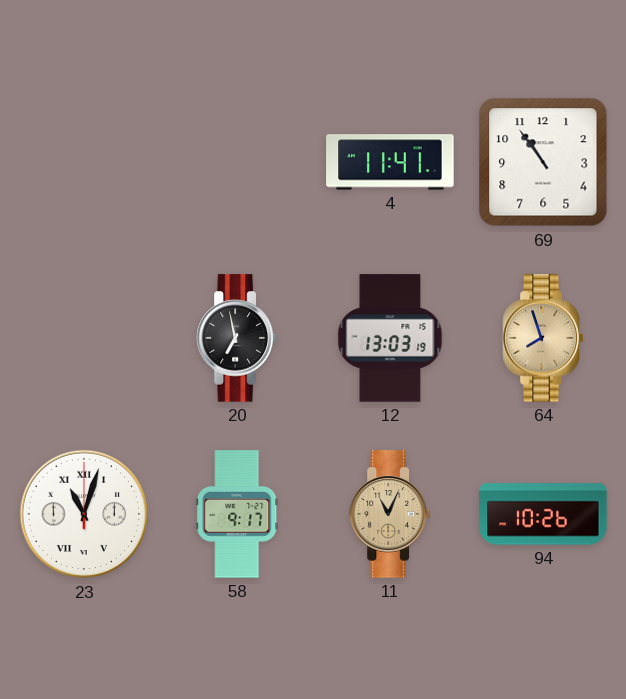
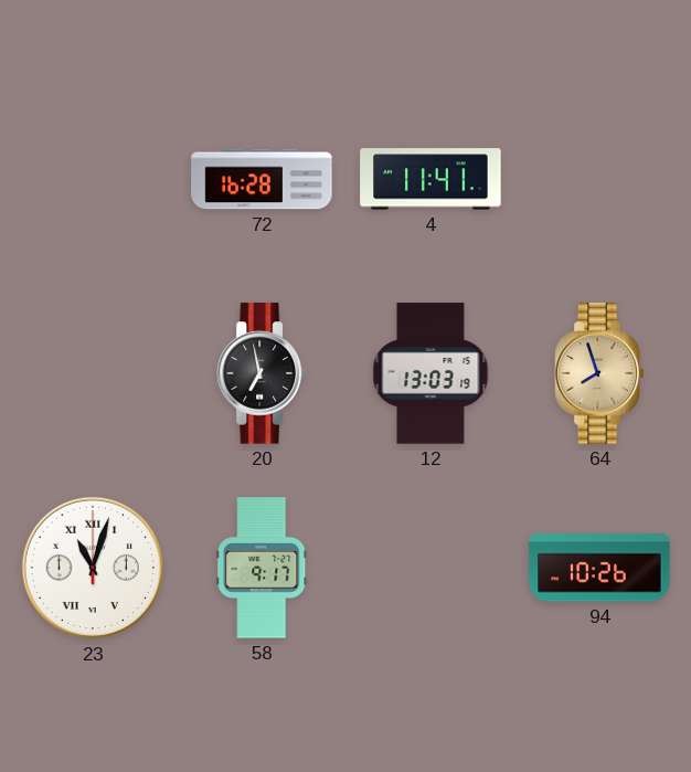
72: none -> 16:28
69: 10:54 -> none
11: 11:04 -> none
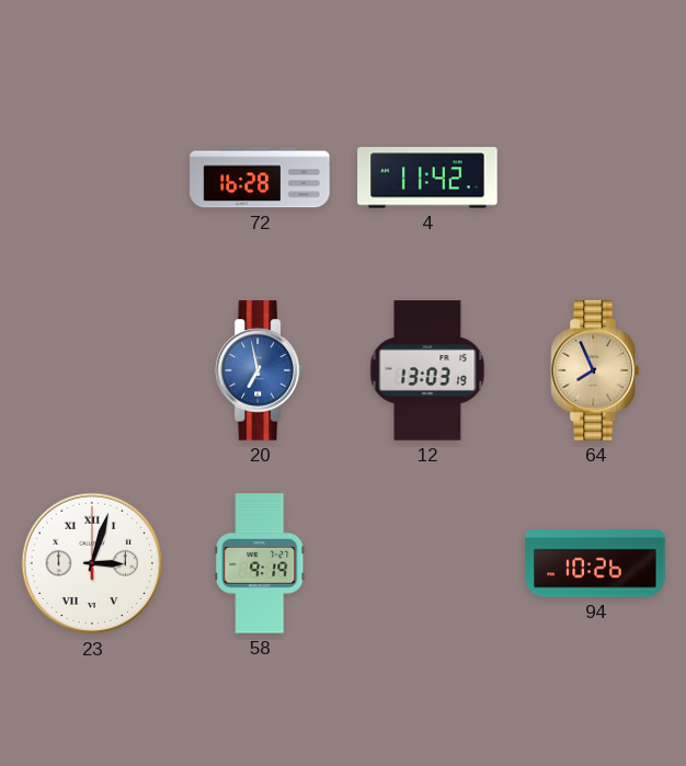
4: 11:41 -> 11:42
20 dial: black -> blue
64: 7:57 -> 7:56
23: 11:03 -> 3:03
58: 9:17 -> 9:19
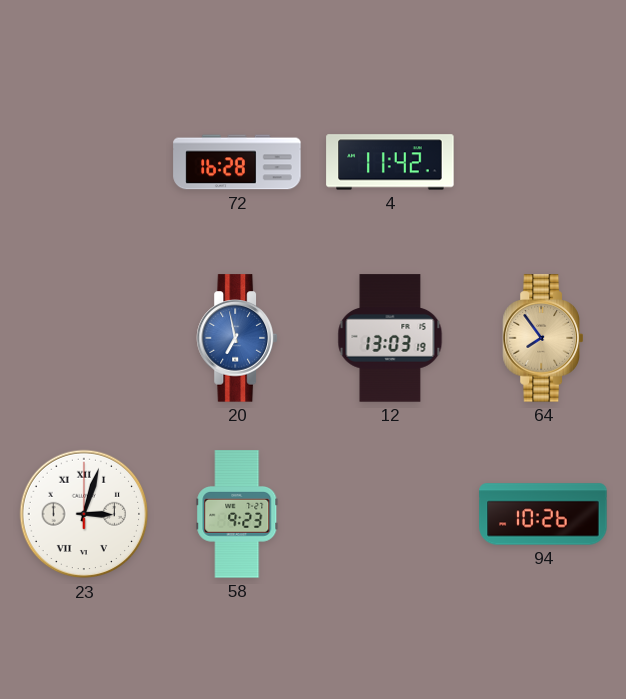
64: 7:56 -> 7:54
58: 9:19 -> 9:23
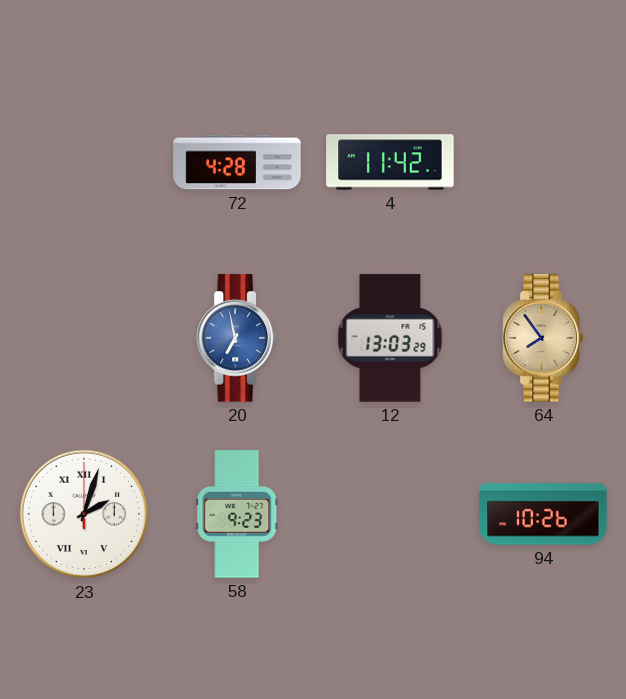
72: 16:28 -> 4:28
12: 13:03:19 -> 13:03:29
23: 3:03 -> 2:03
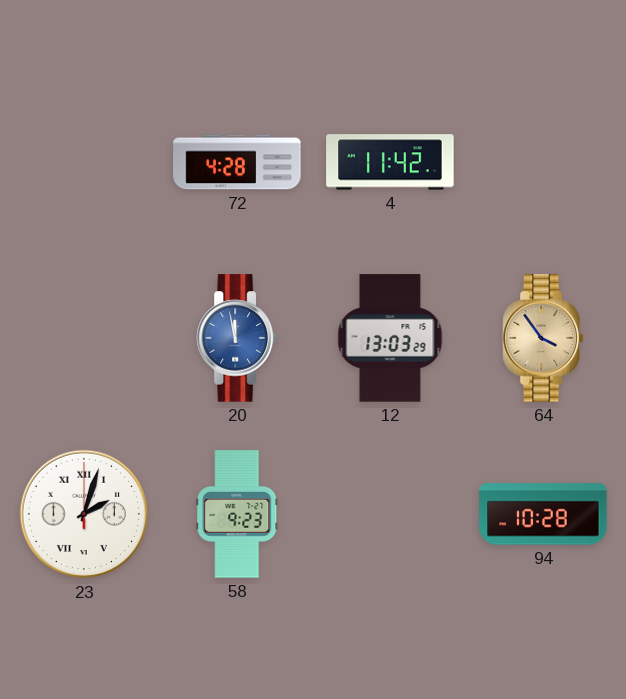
20: 6:58 -> 11:58
64: 7:54 -> 3:54
94: 10:26 -> 10:28
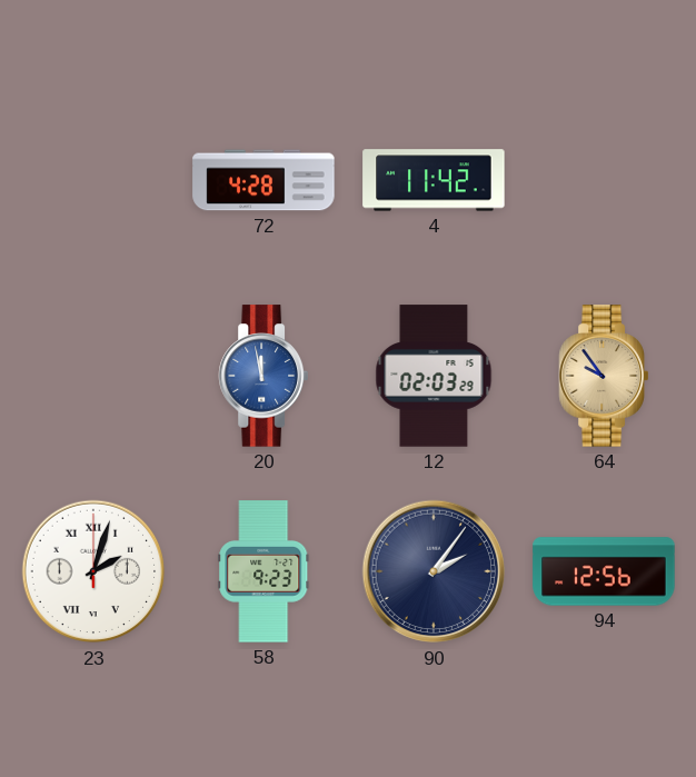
12: 13:03 -> 02:03
64: 3:54 -> 9:54
90: none -> 2:06
94: 10:28 -> 12:56
